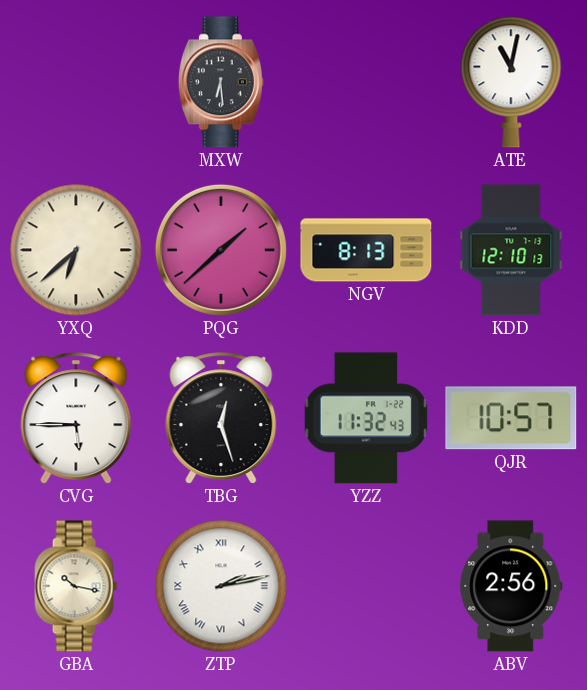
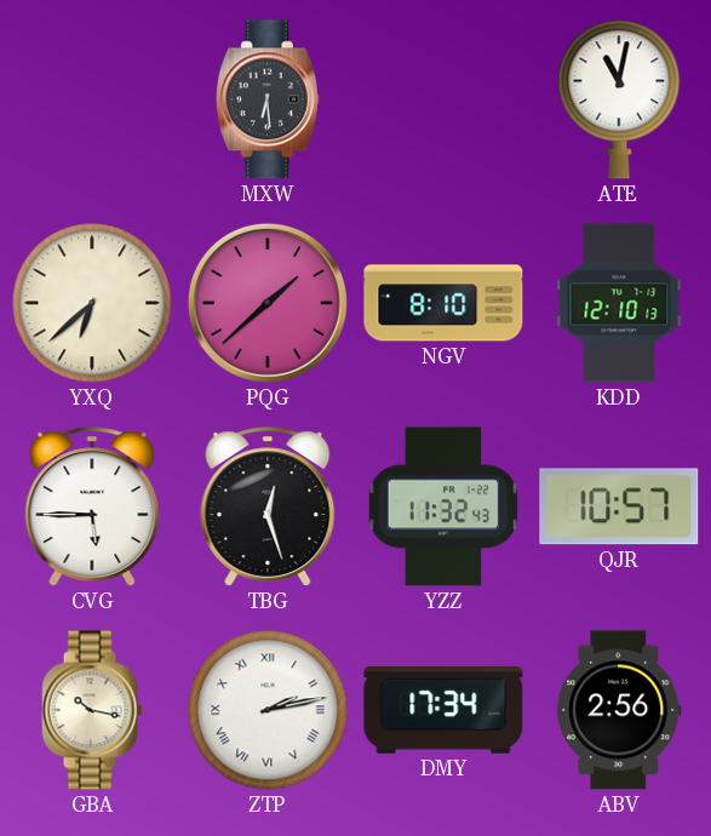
NGV: 8:13 -> 8:10
DMY: none -> 17:34
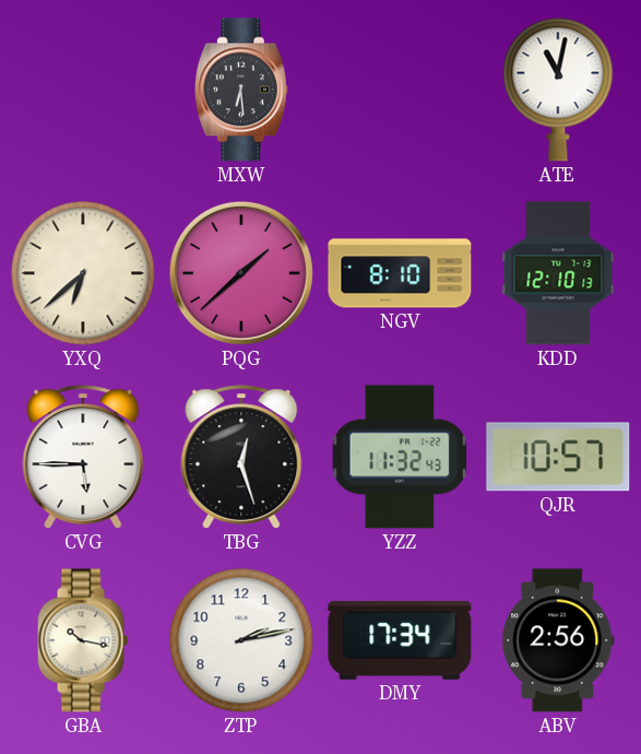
ZTP numerals: Roman -> Arabic
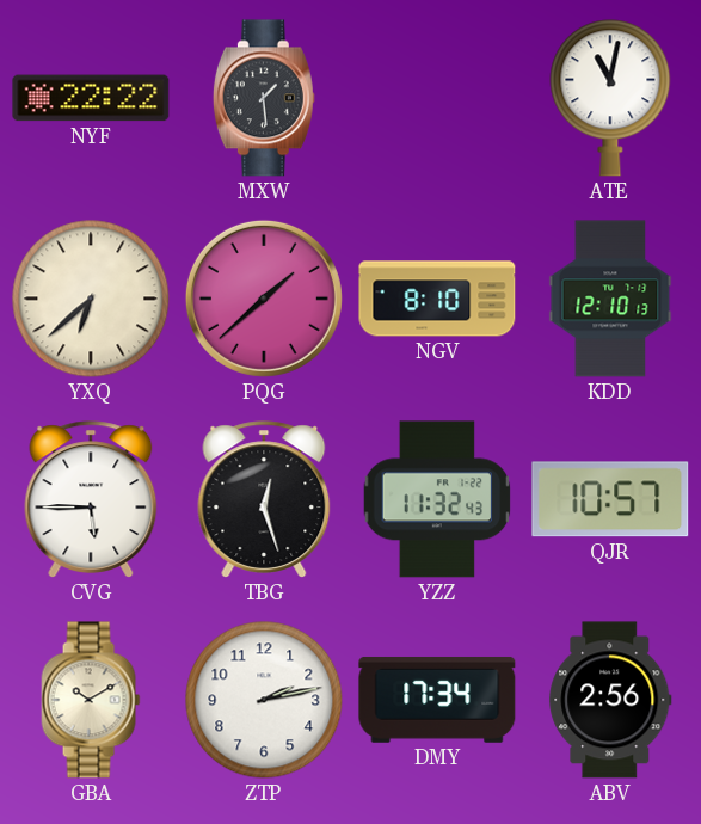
NYF: none -> 22:22
MXW: 6:29 -> 1:29
GBA: 10:17 -> 10:10
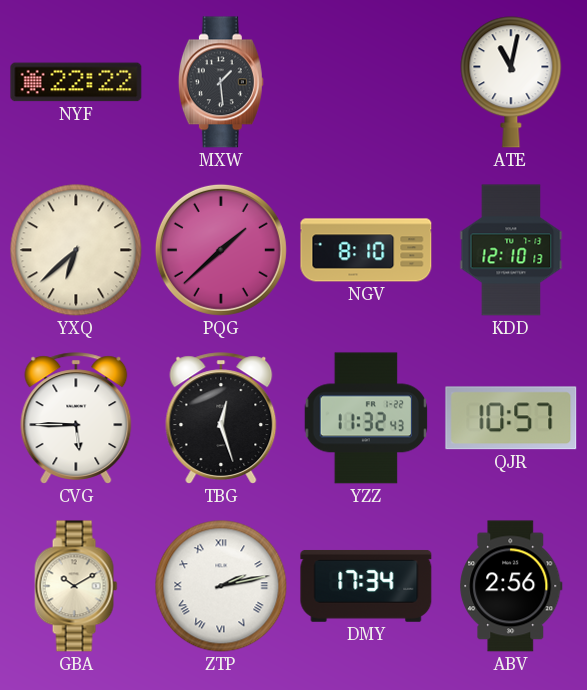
ZTP numerals: Arabic -> Roman
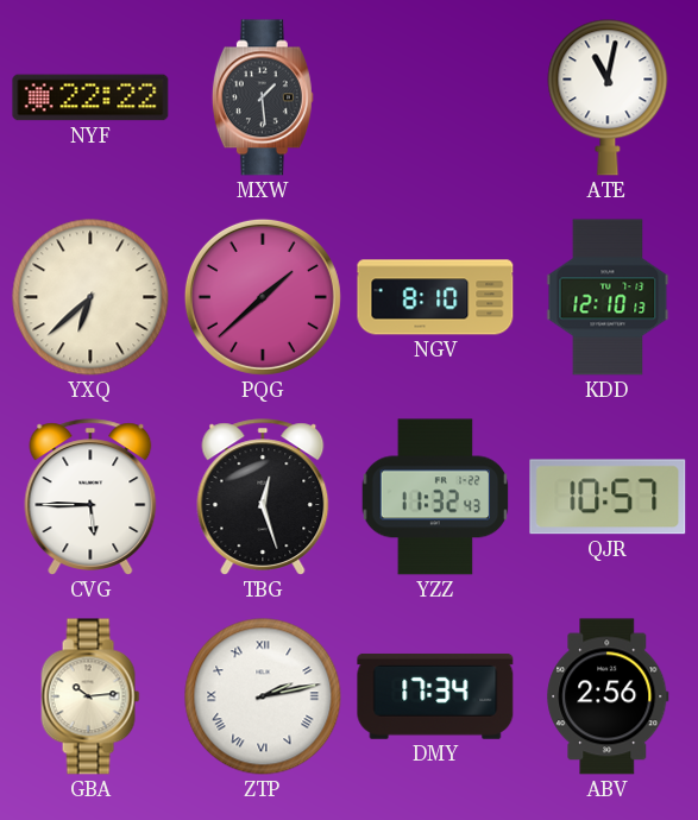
GBA: 10:10 -> 10:14
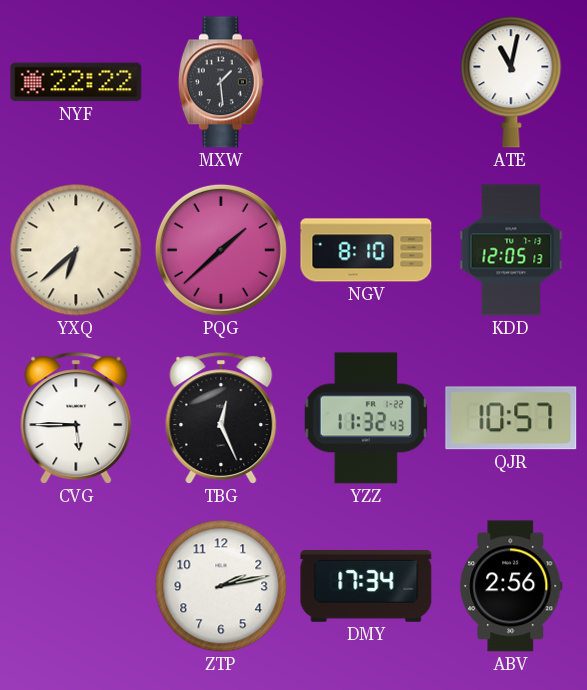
KDD: 12:10 -> 12:05
TBG: 12:27 -> 12:26
GBA: 10:14 -> none
ZTP numerals: Roman -> Arabic
